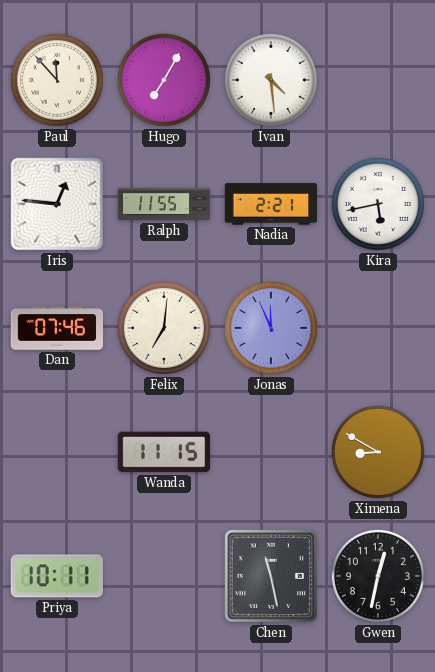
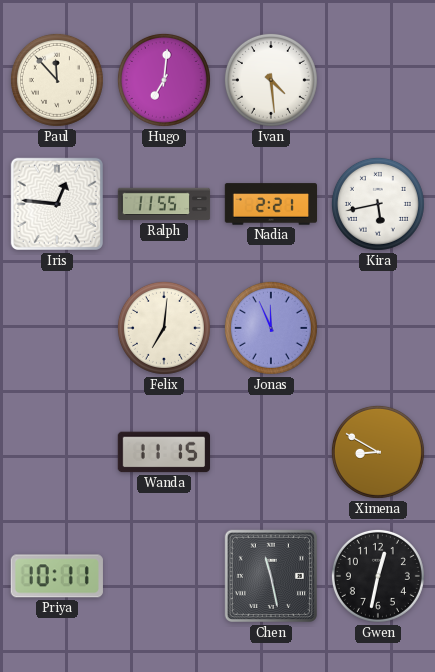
Hugo: 7:05 -> 7:01
Dan: 07:46 -> none
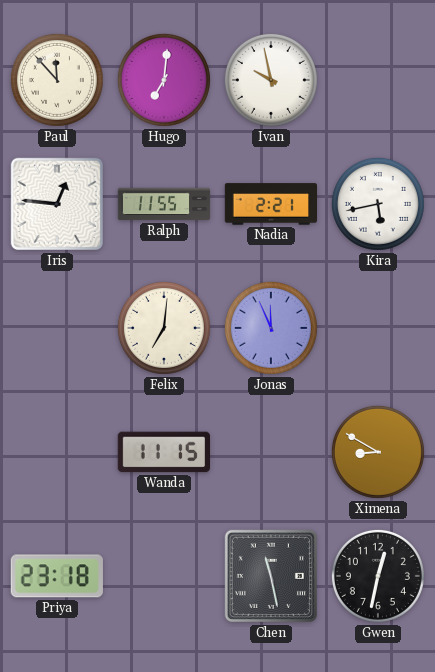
Ivan: 4:29 -> 9:58
Priya: 10:11 -> 23:18
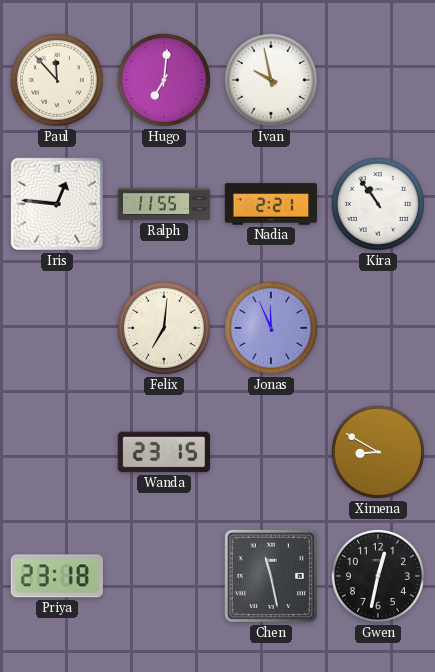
Kira: 5:43 -> 10:54
Wanda: 11:15 -> 23:15
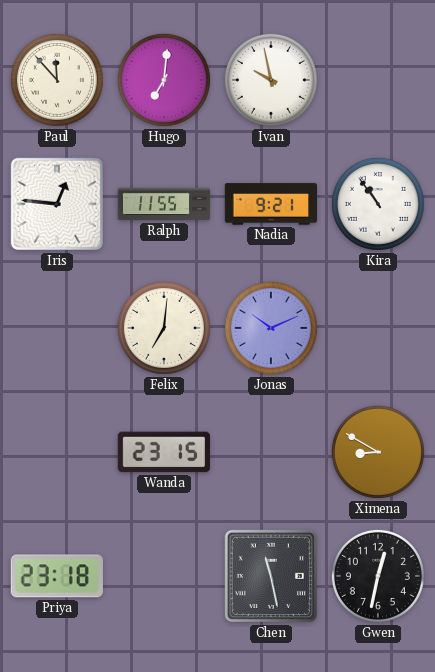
Nadia: 2:21 -> 9:21
Jonas: 11:56 -> 10:11
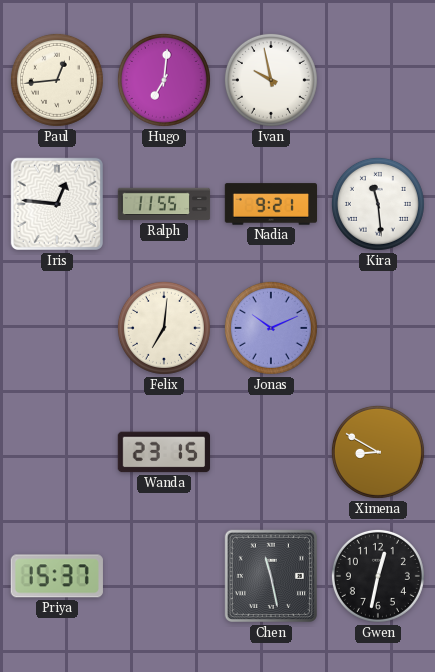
Paul: 11:53 -> 12:44
Kira: 10:54 -> 11:29
Priya: 23:18 -> 15:37
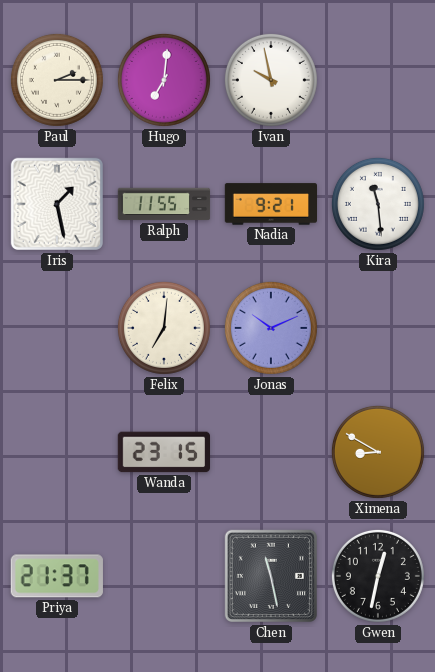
Paul: 12:44 -> 2:15
Iris: 12:46 -> 1:28
Priya: 15:37 -> 21:37
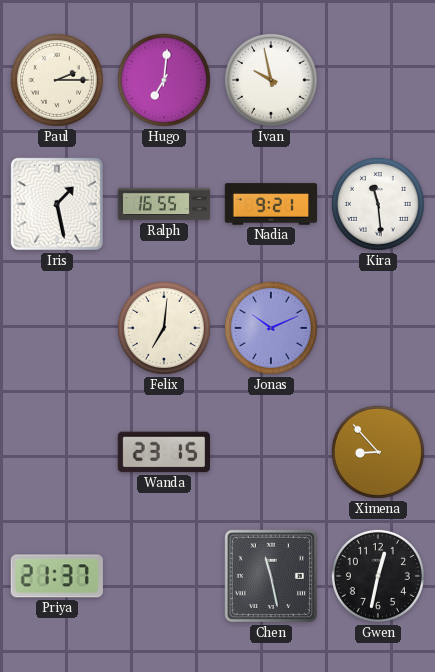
Ralph: 11:55 -> 16:55
Ximena: 8:50 -> 8:53
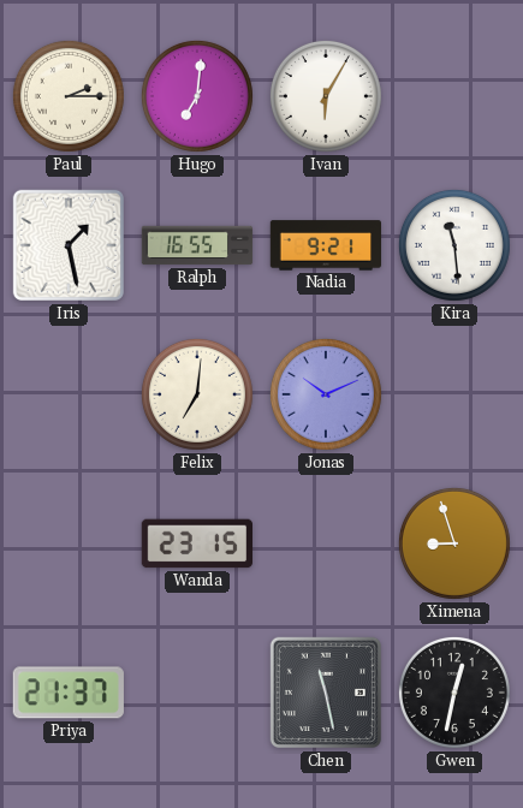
Ivan: 9:58 -> 6:05
Ximena: 8:53 -> 8:57
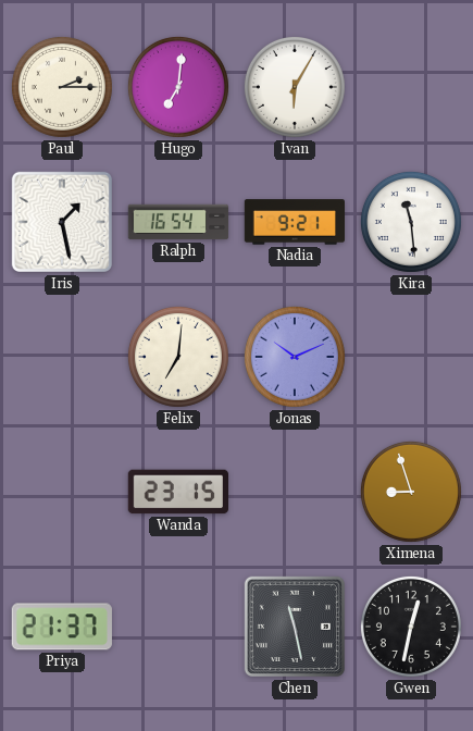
Ralph: 16:55 -> 16:54
